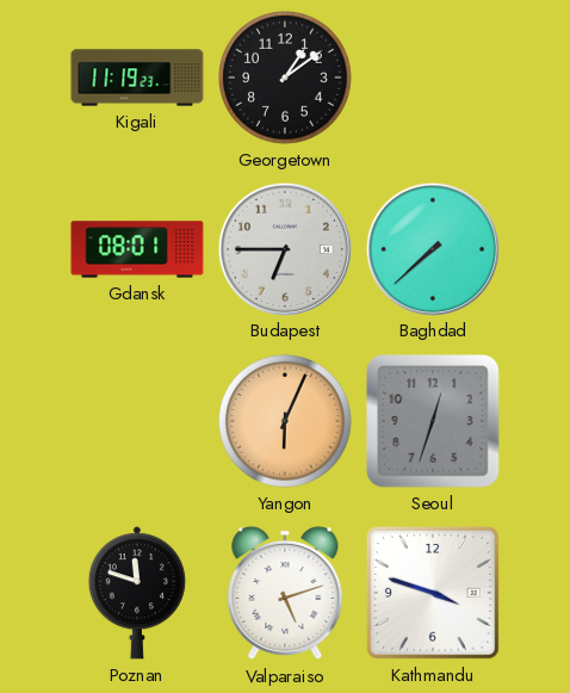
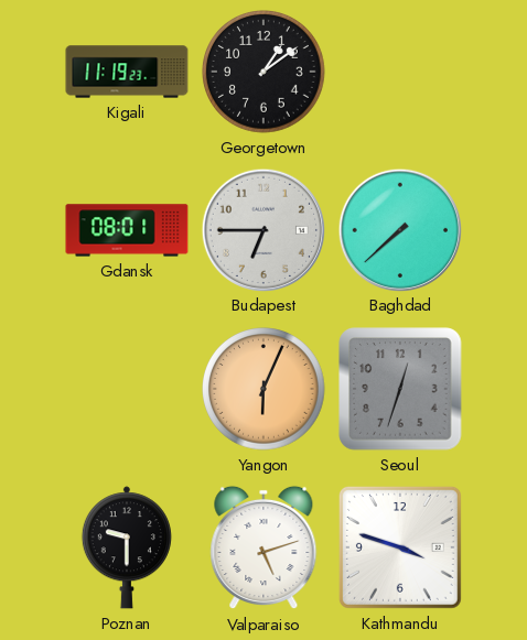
Poznan: 11:48 -> 9:30
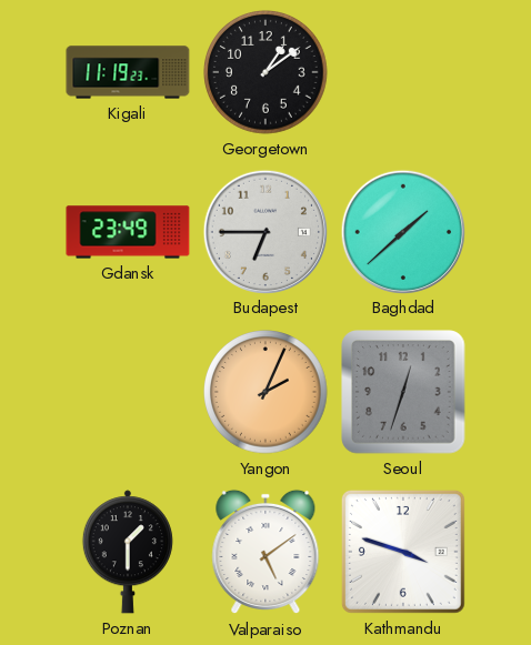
Gdansk: 08:01 -> 23:49
Baghdad: 7:38 -> 1:38
Yangon: 6:04 -> 2:04
Poznan: 9:30 -> 1:30
Valparaiso: 5:12 -> 5:09
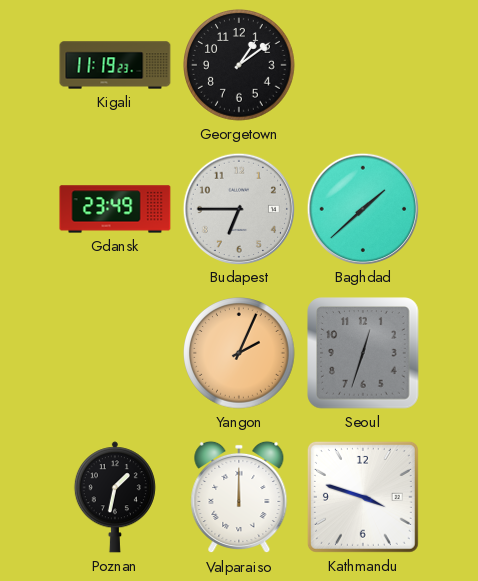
Poznan: 1:30 -> 1:32
Valparaiso: 5:09 -> 12:00
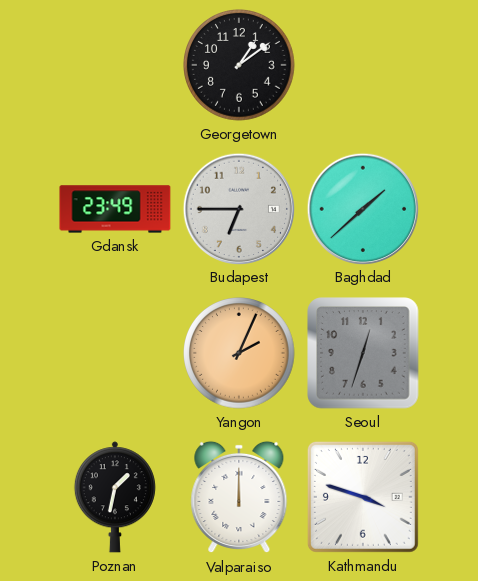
Kigali: 11:19 -> none
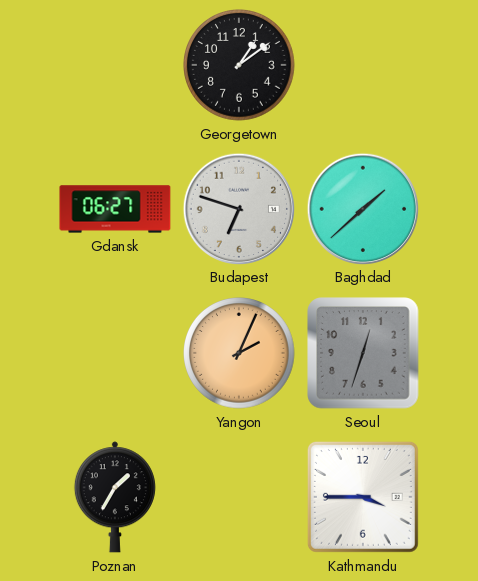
Gdansk: 23:49 -> 06:27
Budapest: 6:45 -> 6:48
Poznan: 1:32 -> 1:35
Valparaiso: 12:00 -> none
Kathmandu: 3:48 -> 3:45
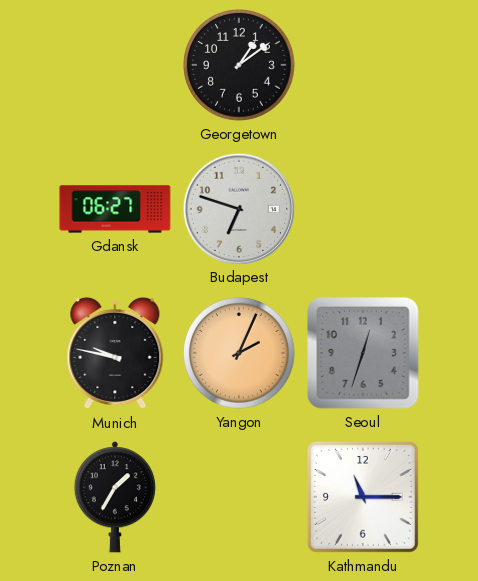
Baghdad: 1:38 -> none
Munich: none -> 9:47
Kathmandu: 3:45 -> 11:15
